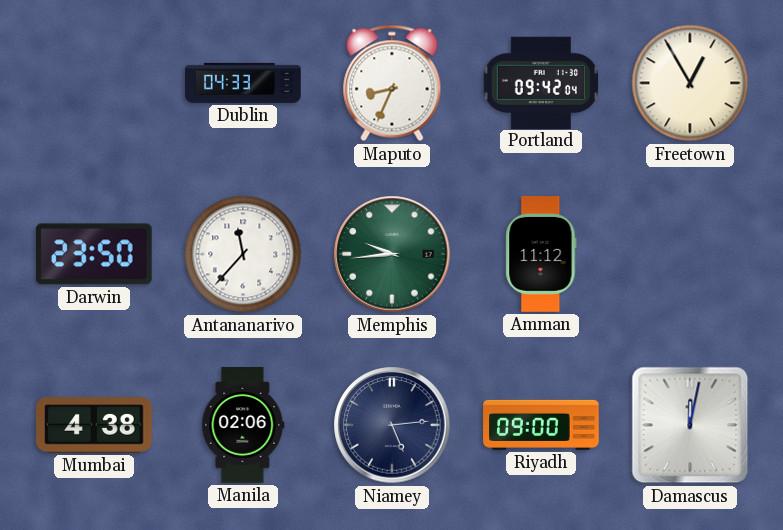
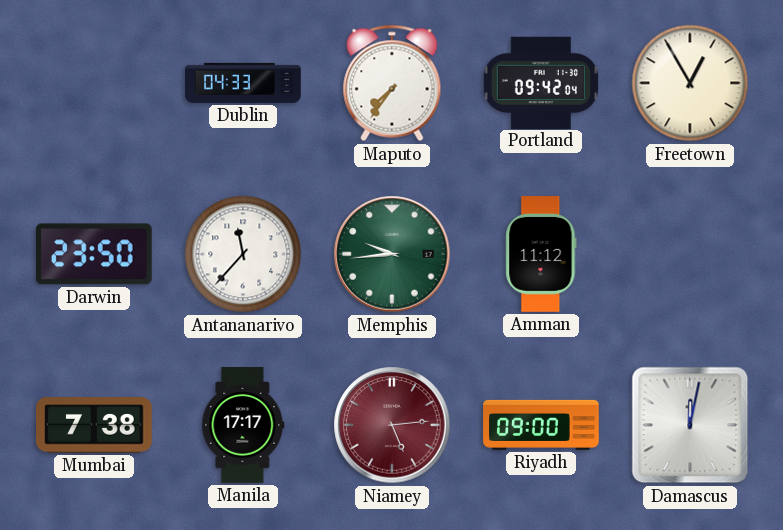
Maputo: 8:34 -> 7:36
Mumbai: 4:38 -> 7:38
Manila: 02:06 -> 17:17
Niamey dial: navy -> burgundy
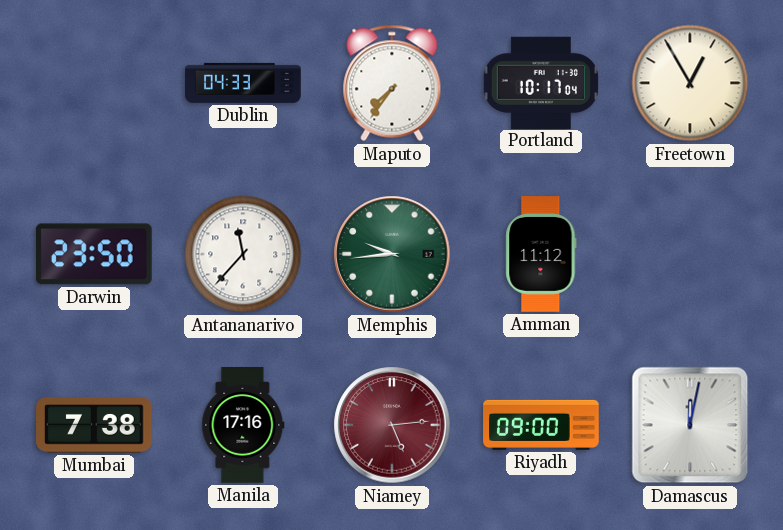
Portland: 09:42 -> 10:17
Manila: 17:17 -> 17:16
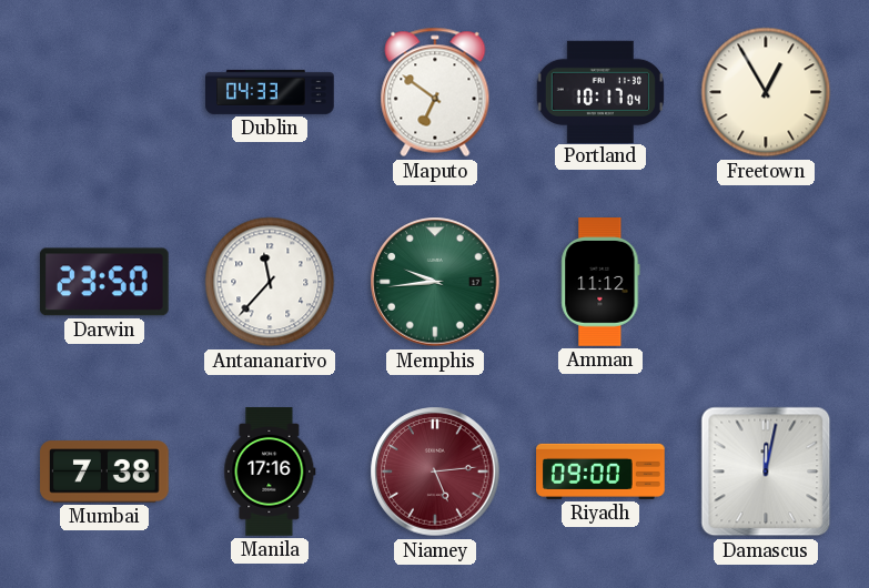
Maputo: 7:36 -> 6:51
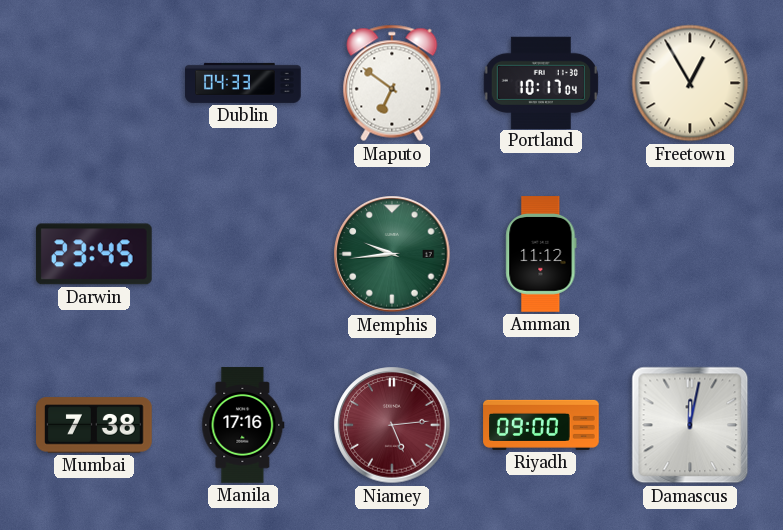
Darwin: 23:50 -> 23:45
Antananarivo: 11:37 -> none
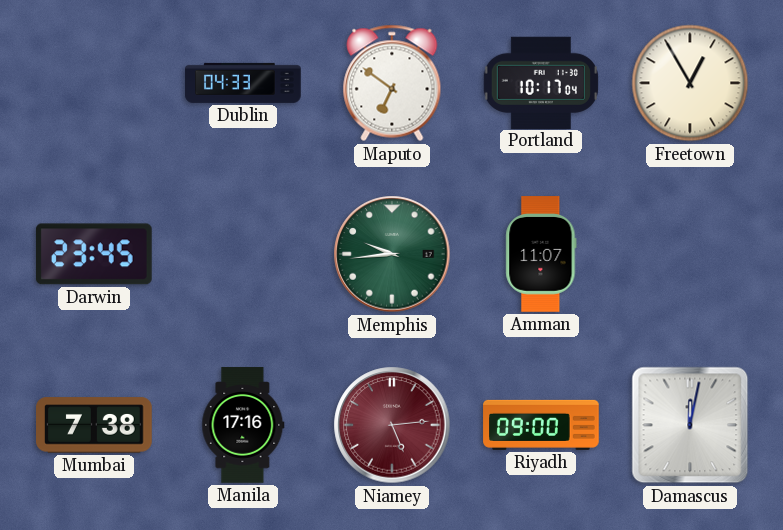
Amman: 11:12 -> 11:07
